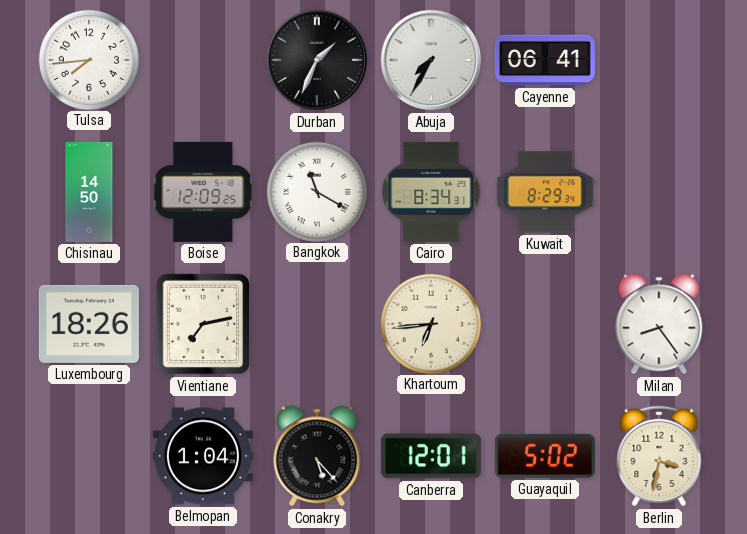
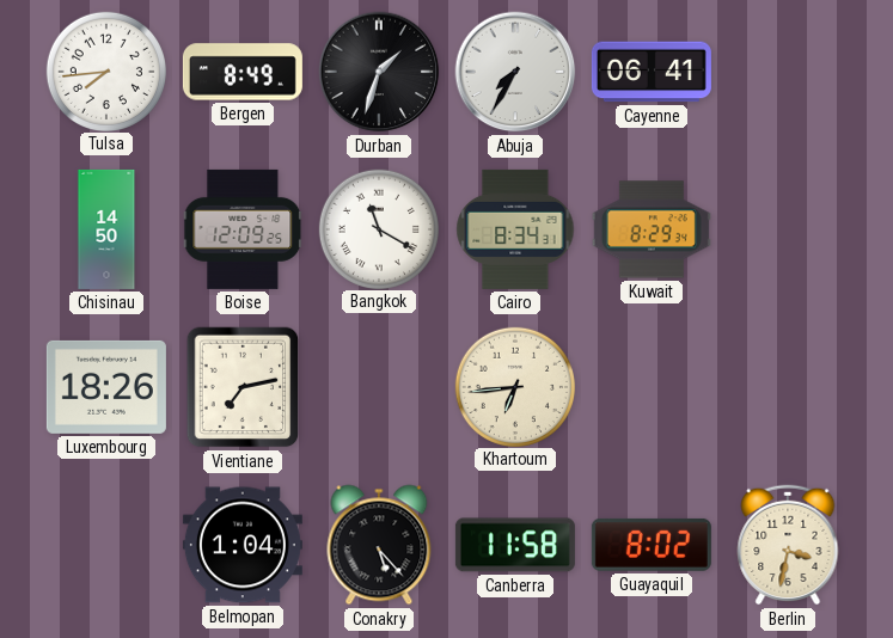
Bergen: none -> 8:49
Durban: 1:34 -> 1:33
Milan: 8:24 -> none
Canberra: 12:01 -> 11:58
Guayaquil: 5:02 -> 8:02
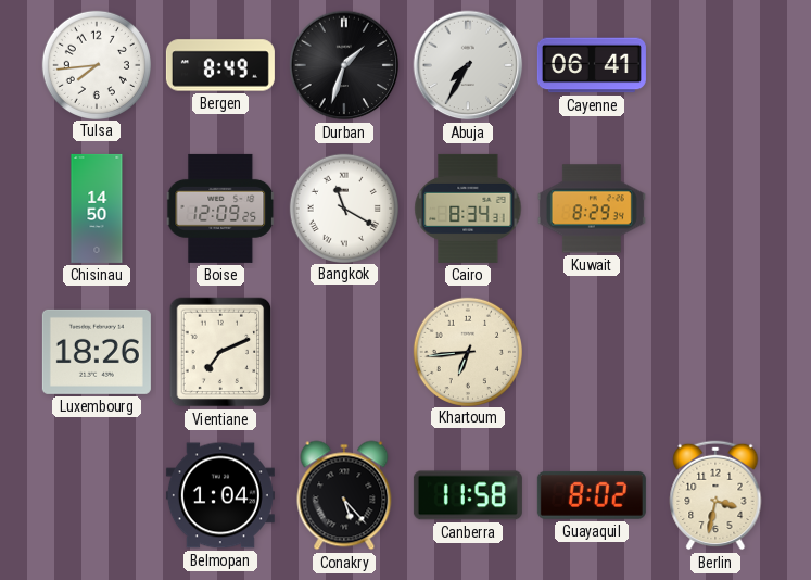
Vientiane: 7:13 -> 7:11
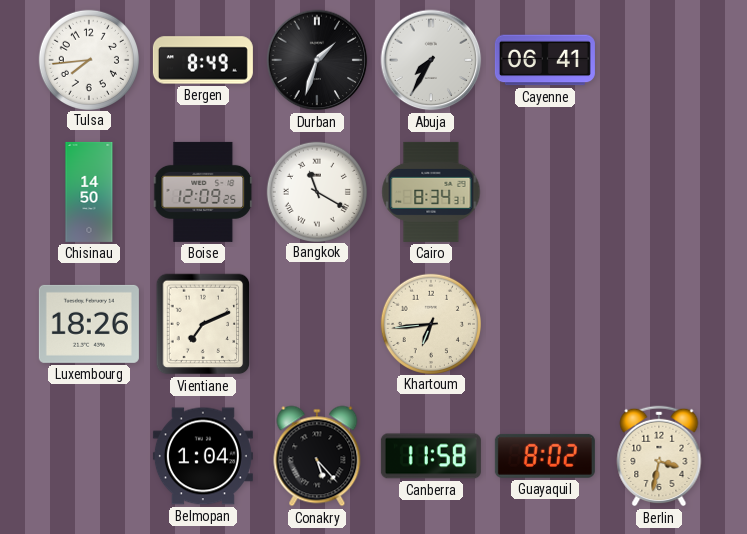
Kuwait: 8:29 -> none
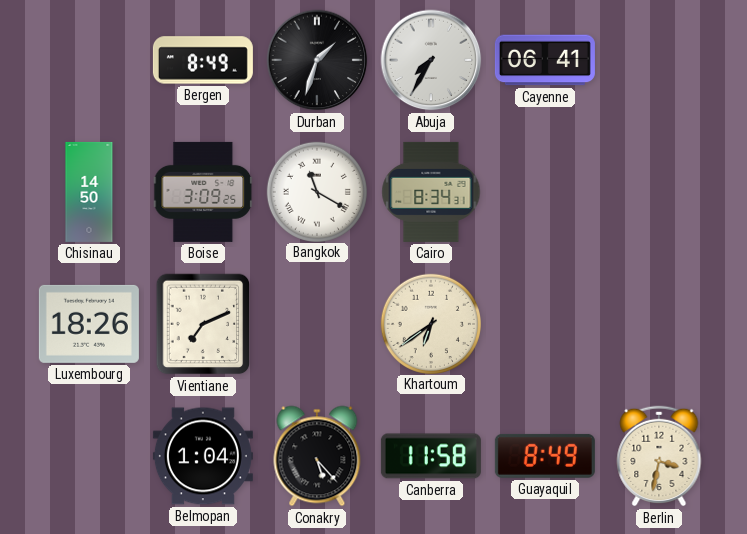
Tulsa: 7:44 -> none
Boise: 12:09 -> 3:09
Khartoum: 6:44 -> 6:39
Guayaquil: 8:02 -> 8:49
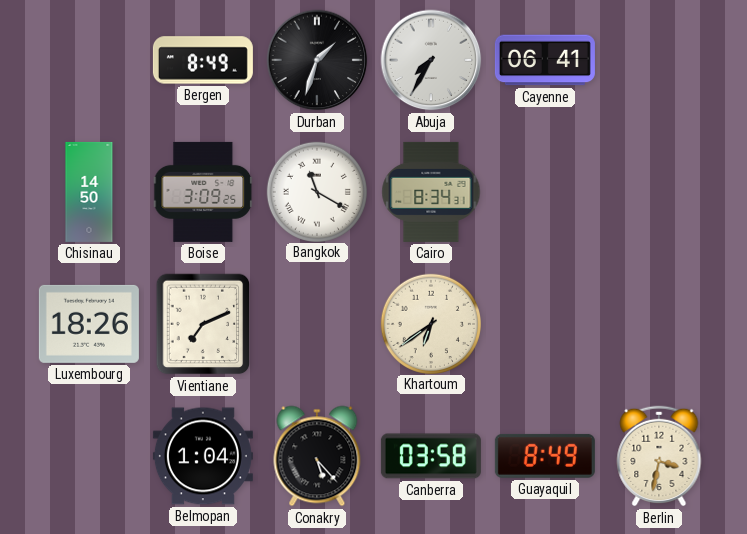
Canberra: 11:58 -> 03:58
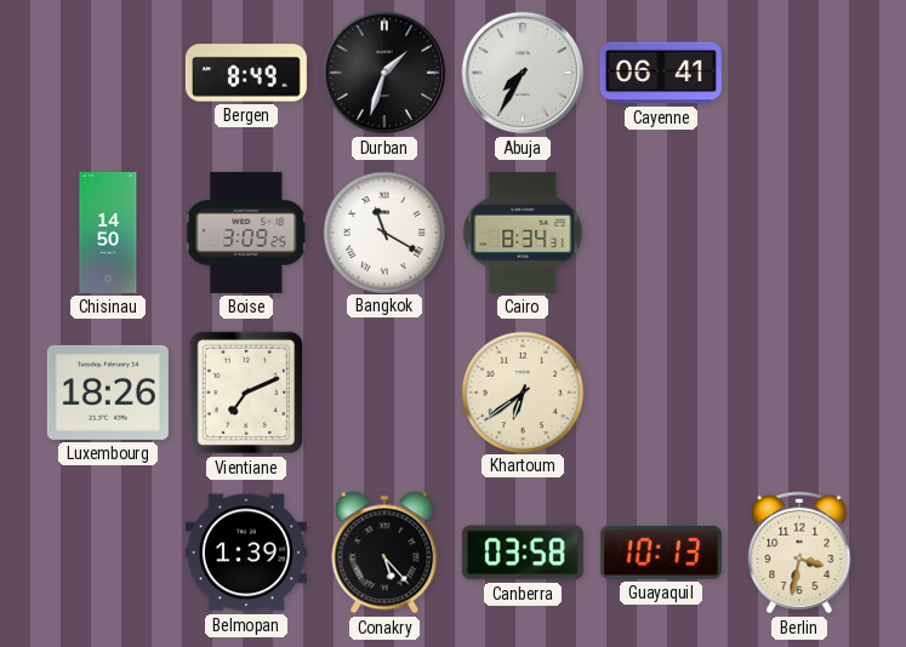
Belmopan: 1:04 -> 1:39
Guayaquil: 8:49 -> 10:13
